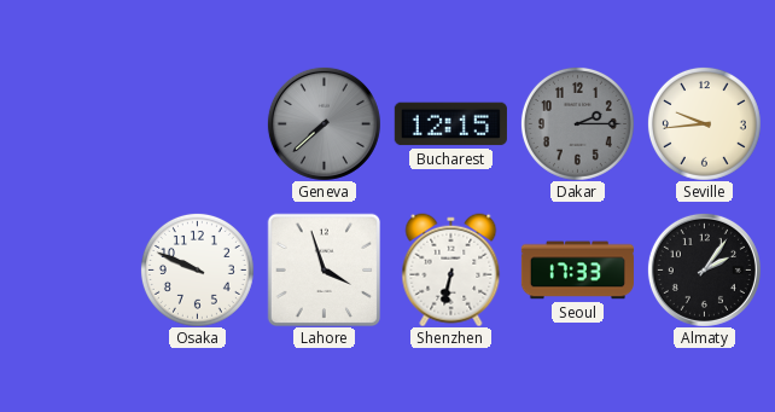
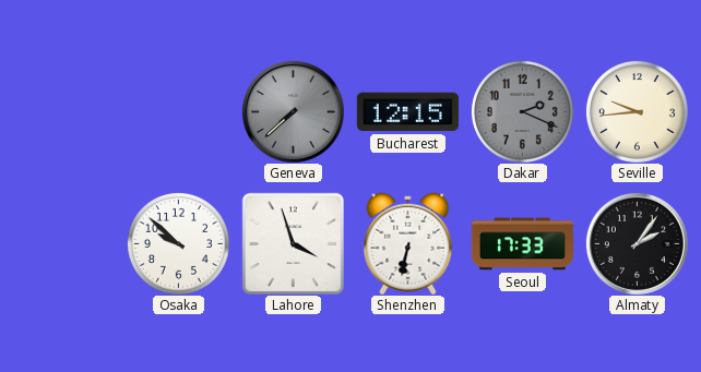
Dakar: 2:15 -> 2:19
Osaka: 9:49 -> 9:52
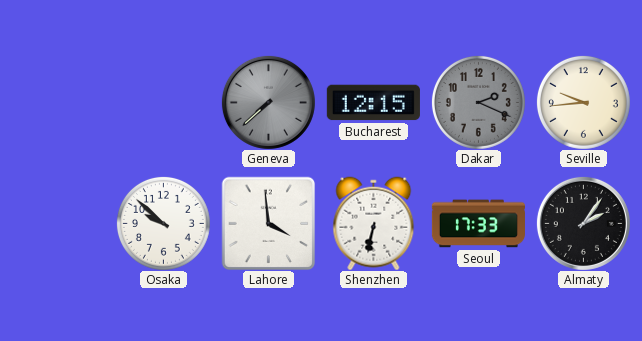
Lahore: 3:57 -> 3:59
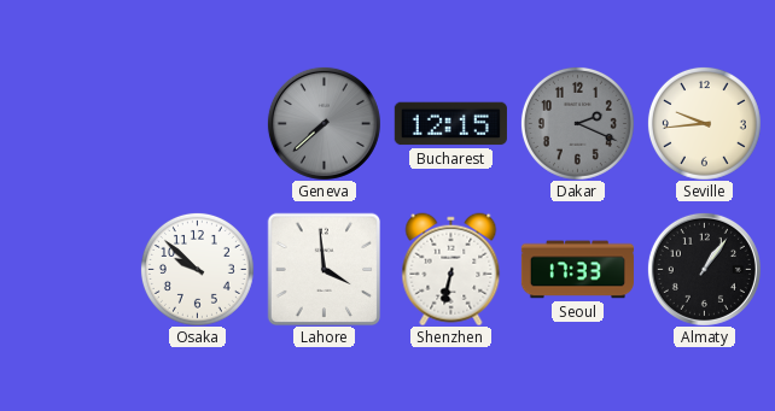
Almaty: 2:06 -> 1:06
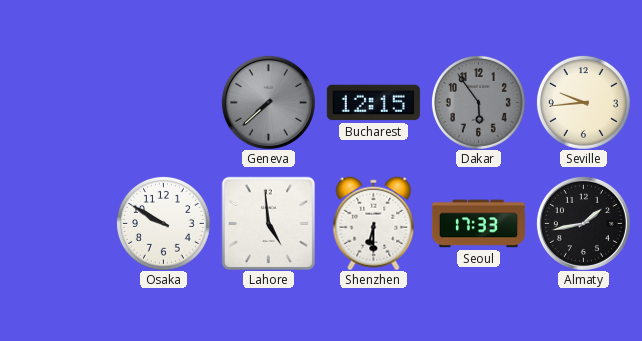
Dakar: 2:19 -> 5:54
Osaka: 9:52 -> 9:50
Lahore: 3:59 -> 4:59
Shenzhen: 6:32 -> 6:30
Almaty: 1:06 -> 1:43
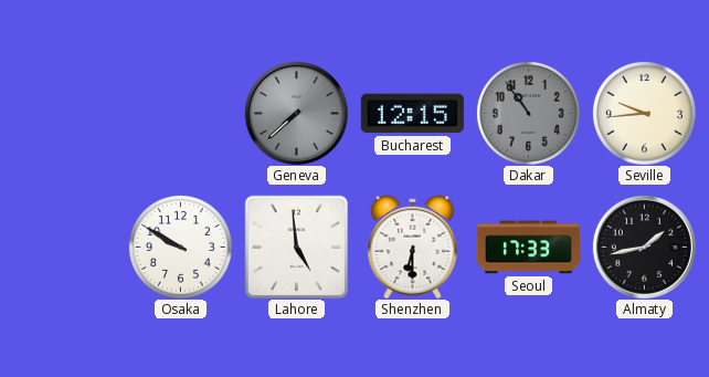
Dakar: 5:54 -> 10:54
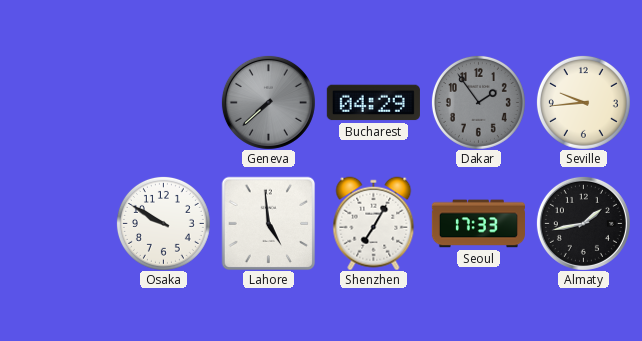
Bucharest: 12:15 -> 04:29
Dakar: 10:54 -> 1:54
Shenzhen: 6:30 -> 7:05
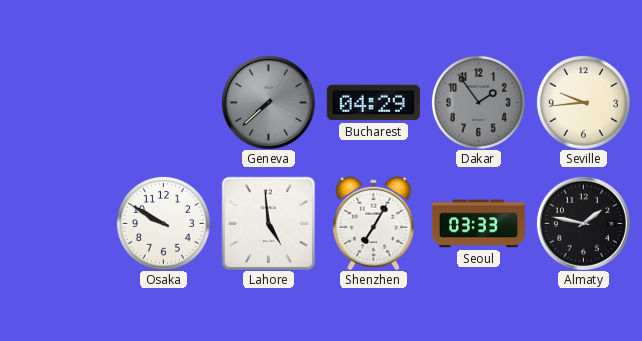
Seoul: 17:33 -> 03:33
Almaty: 1:43 -> 1:47
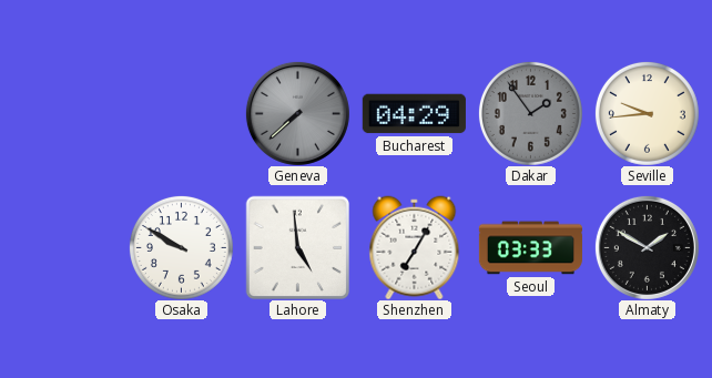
Almaty: 1:47 -> 1:50
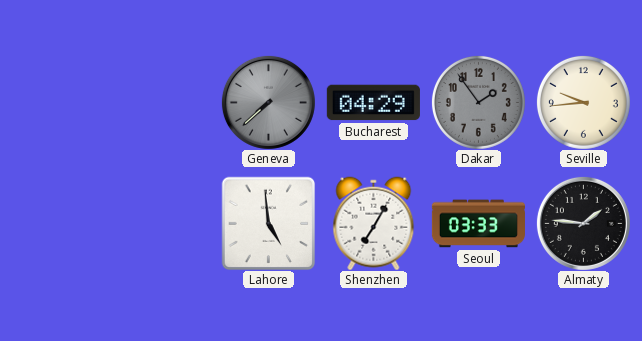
Osaka: 9:50 -> none
Almaty: 1:50 -> 1:46
